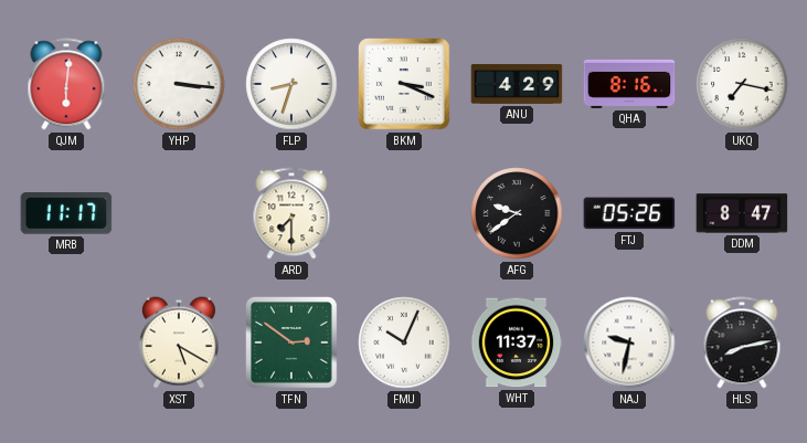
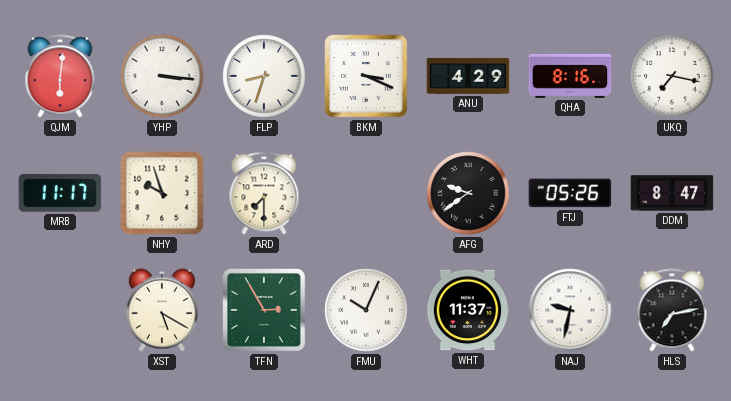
NHY: none -> 9:57
TFN: 2:51 -> 2:55
HLS: 8:13 -> 7:13
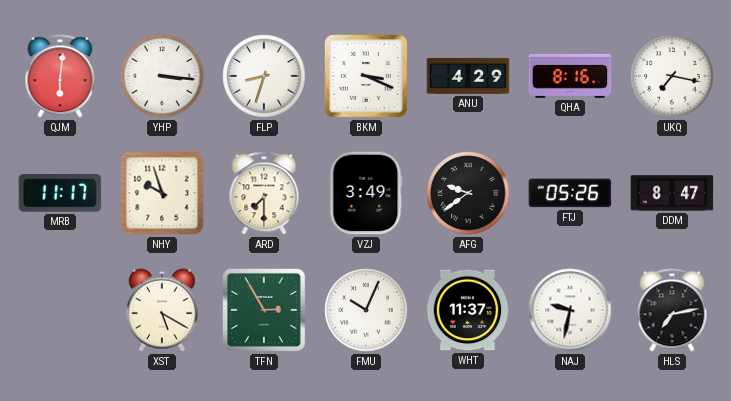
VZJ: none -> 3:49
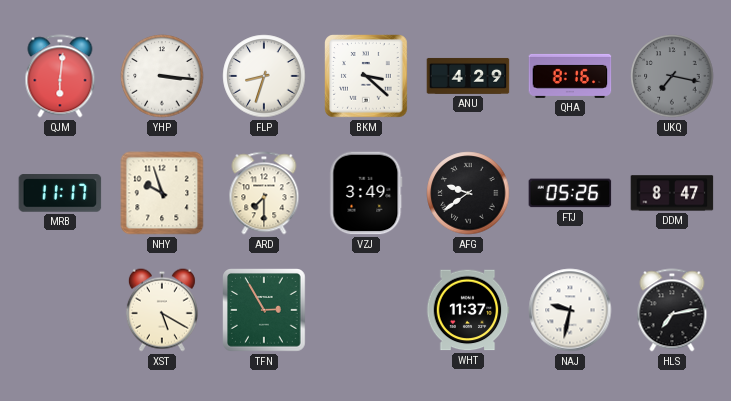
BKM: 3:19 -> 3:22
UKQ dial: white -> grey
FMU: 10:04 -> none
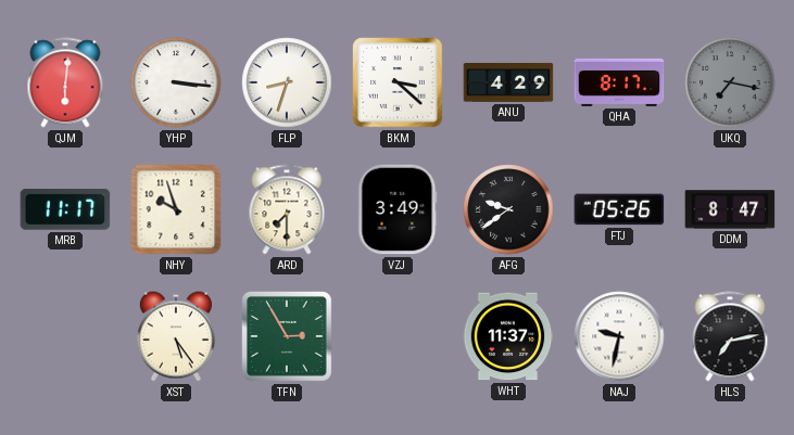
QHA: 8:16 -> 8:17
XST: 5:20 -> 5:24
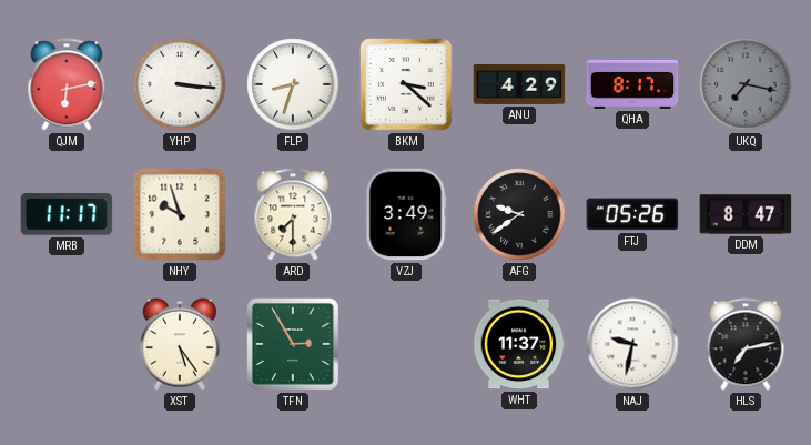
QJM: 6:01 -> 6:13
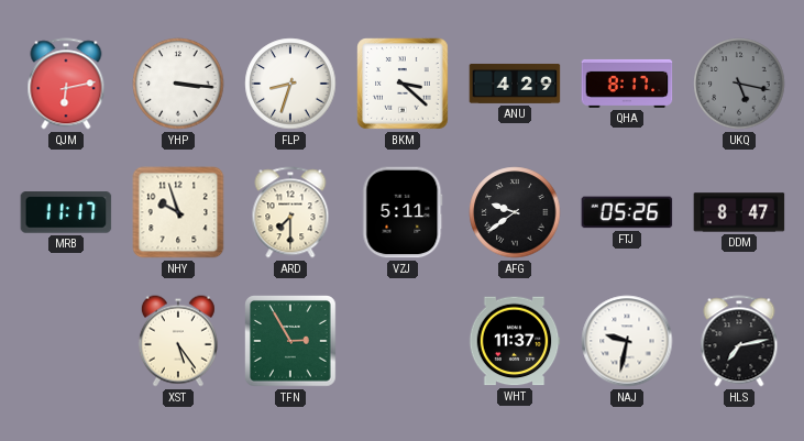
UKQ: 7:17 -> 5:17
VZJ: 3:49 -> 5:11
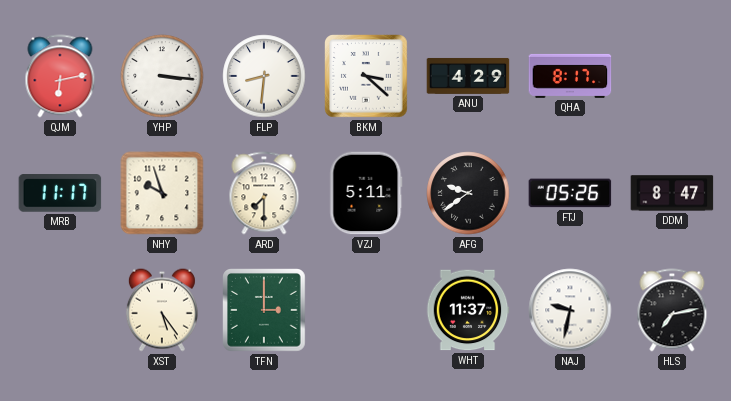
FLP: 8:33 -> 8:31
UKQ: 5:17 -> none
TFN: 2:55 -> 3:00
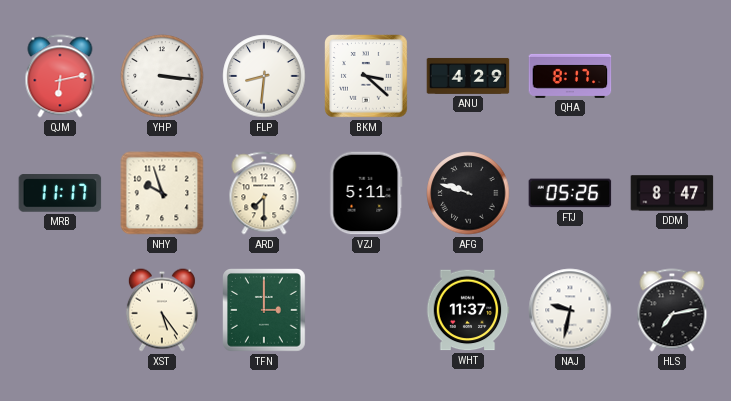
AFG: 9:39 -> 9:48
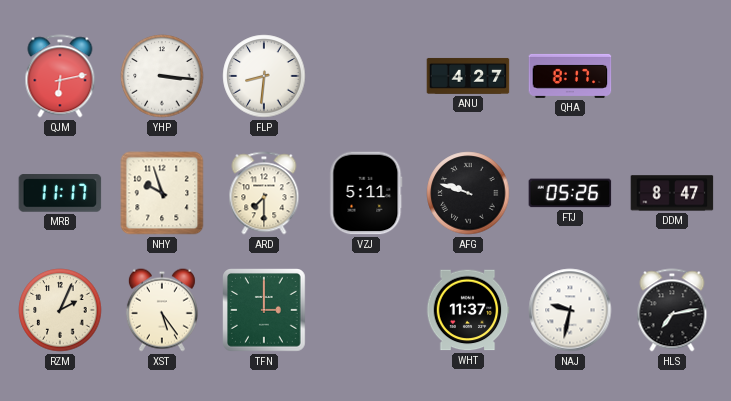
BKM: 3:22 -> none
ANU: 4:29 -> 4:27
RZM: none -> 2:04
